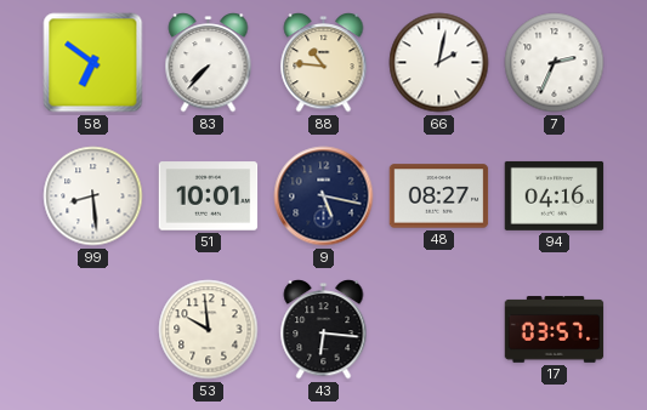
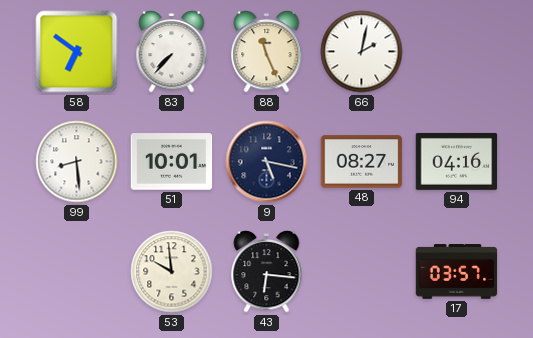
88: 10:46 -> 11:26
7: 2:34 -> none
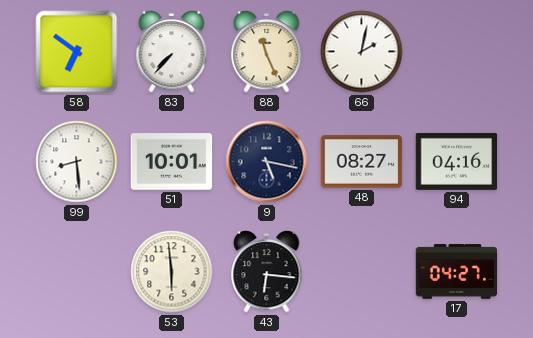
53: 9:59 -> 5:59
17: 03:57 -> 04:27
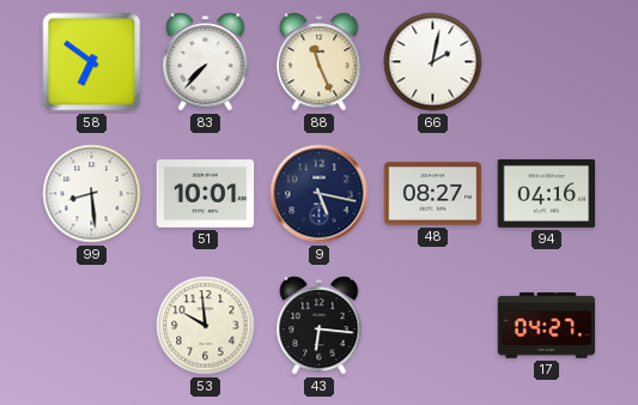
53: 5:59 -> 9:59
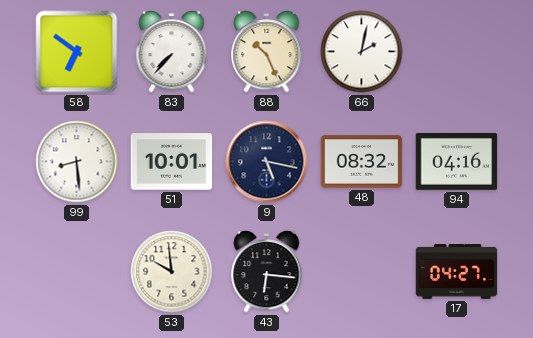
88: 11:26 -> 10:26
48: 08:27 -> 08:32
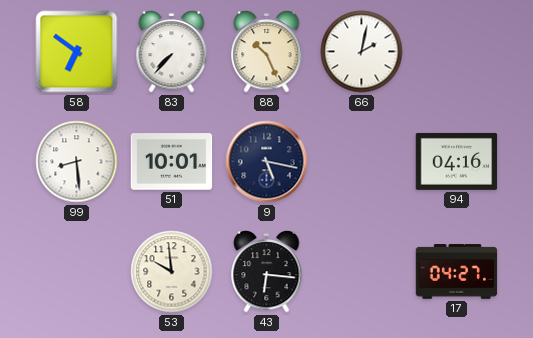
48: 08:32 -> none
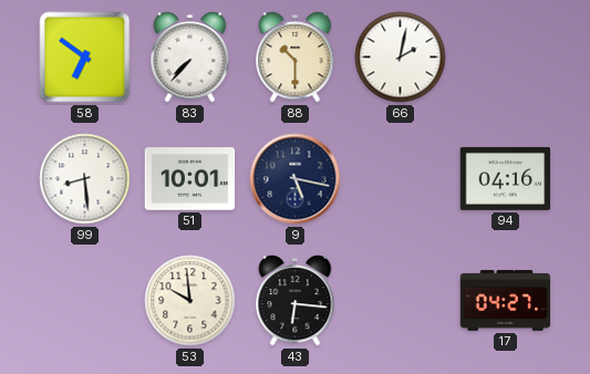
88: 10:26 -> 10:30
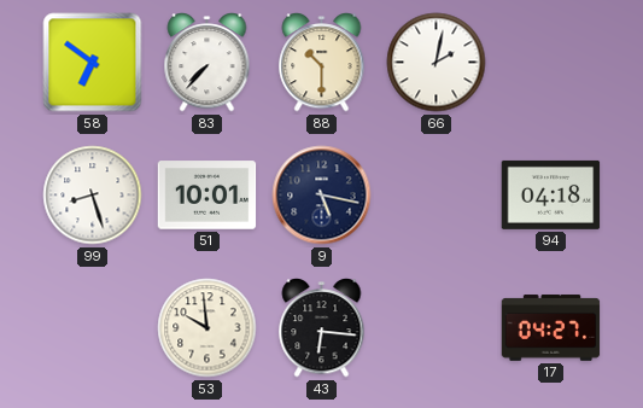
99: 8:29 -> 8:27
94: 04:16 -> 04:18
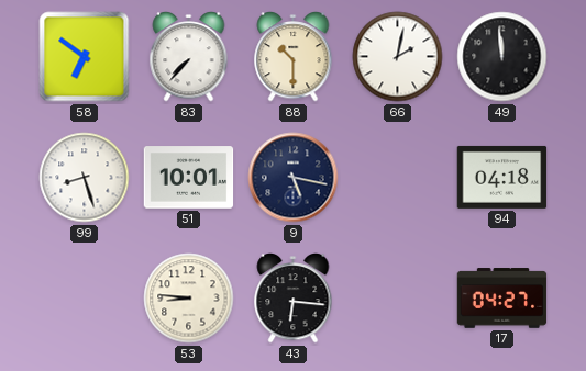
49: none -> 11:59
53: 9:59 -> 8:46
